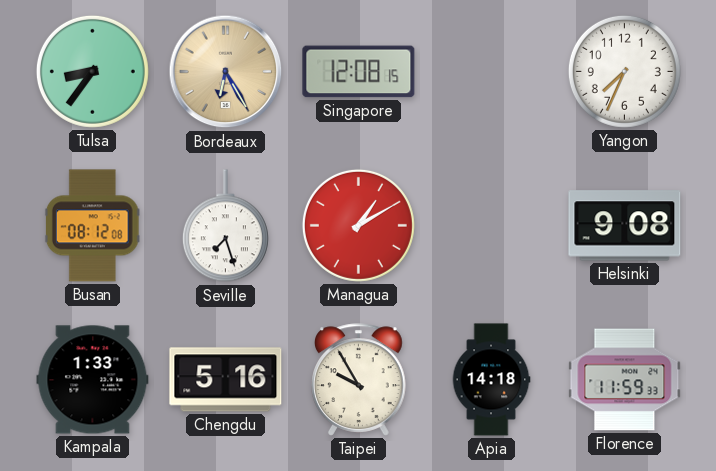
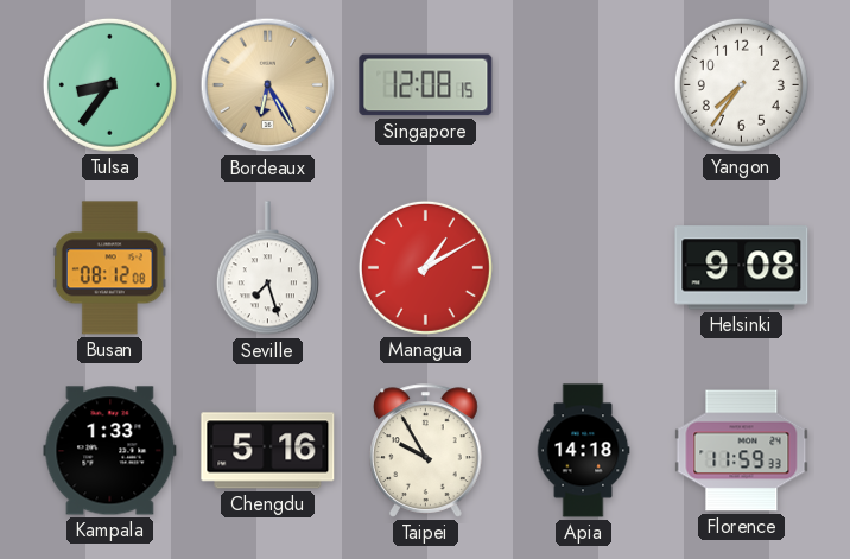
Yangon: 7:34 -> 7:36
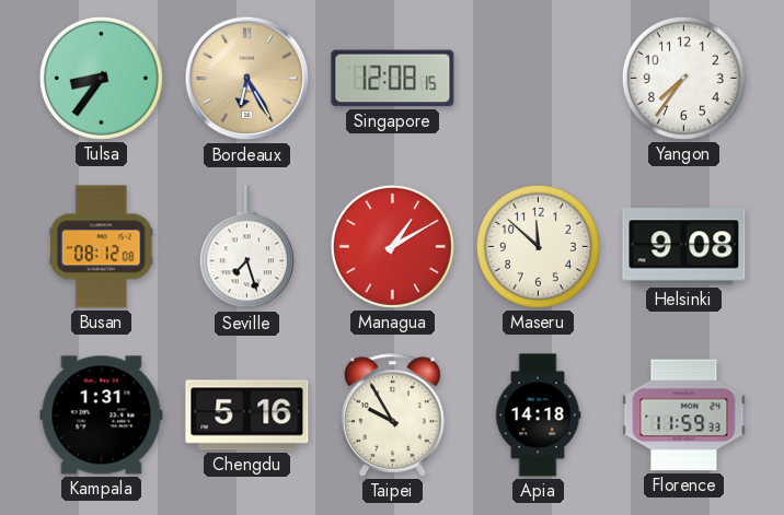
Maseru: none -> 11:52
Kampala: 1:33 -> 1:31
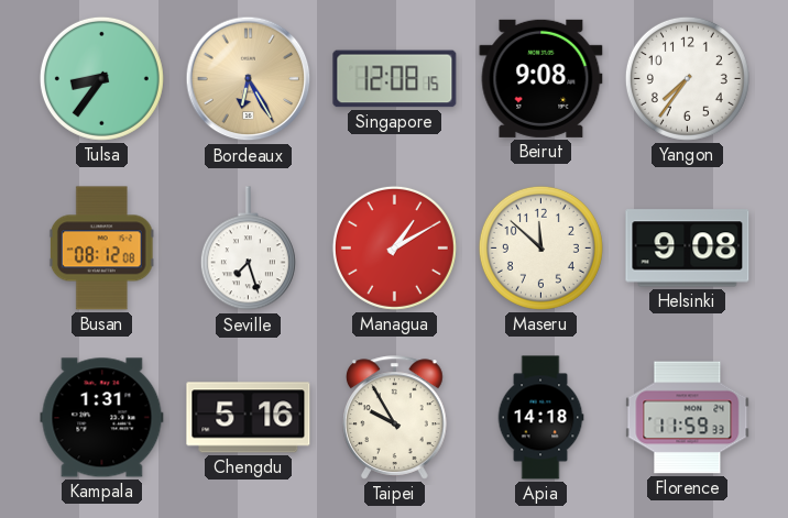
Beirut: none -> 9:08
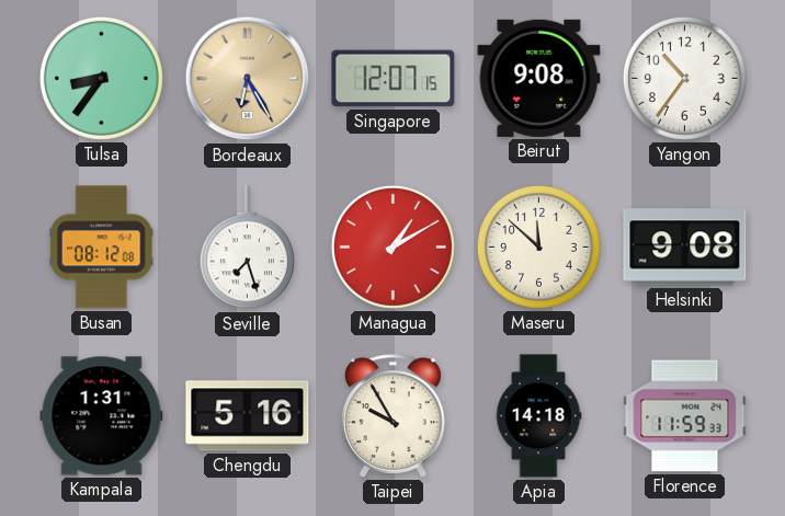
Singapore: 12:08 -> 12:07
Yangon: 7:36 -> 10:36
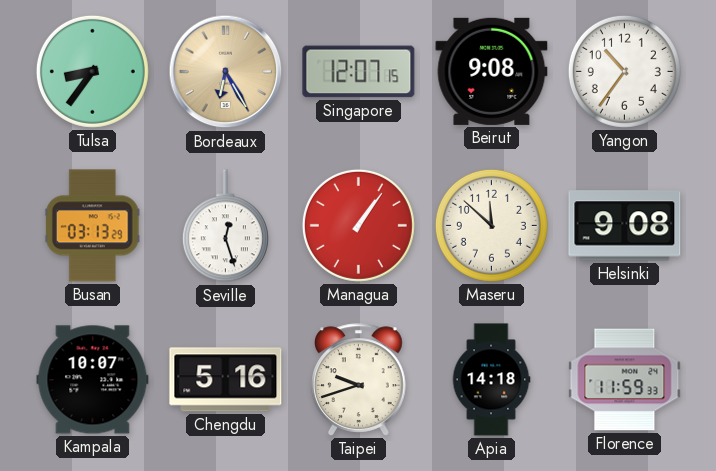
Busan: 08:12 -> 03:13
Seville: 7:27 -> 12:27
Managua: 1:10 -> 1:06
Kampala: 1:31 -> 10:07
Taipei: 9:55 -> 9:42
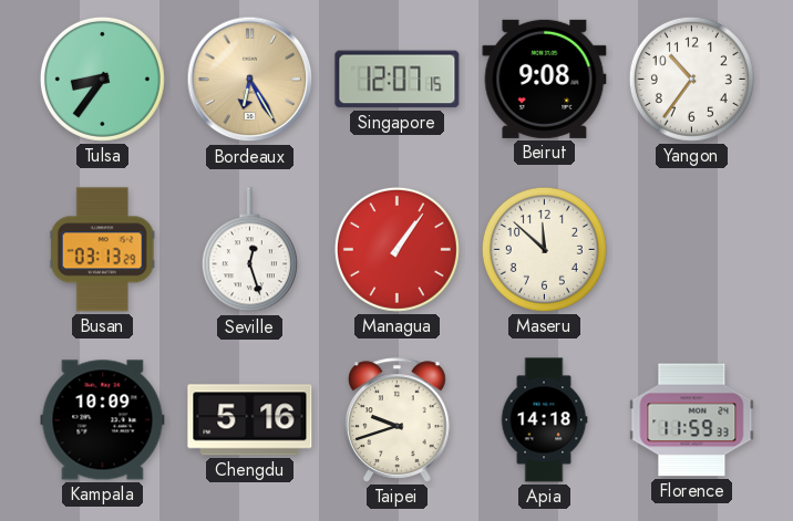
Helsinki: 9:08 -> none
Kampala: 10:07 -> 10:09
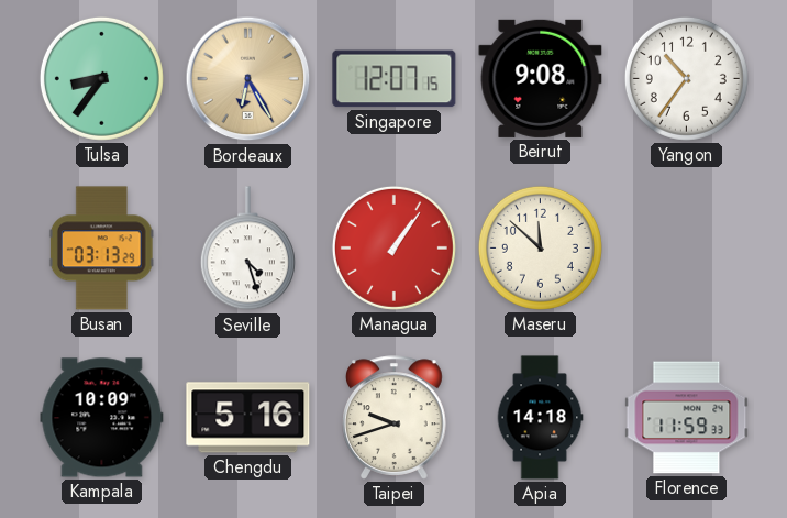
Seville: 12:27 -> 4:27
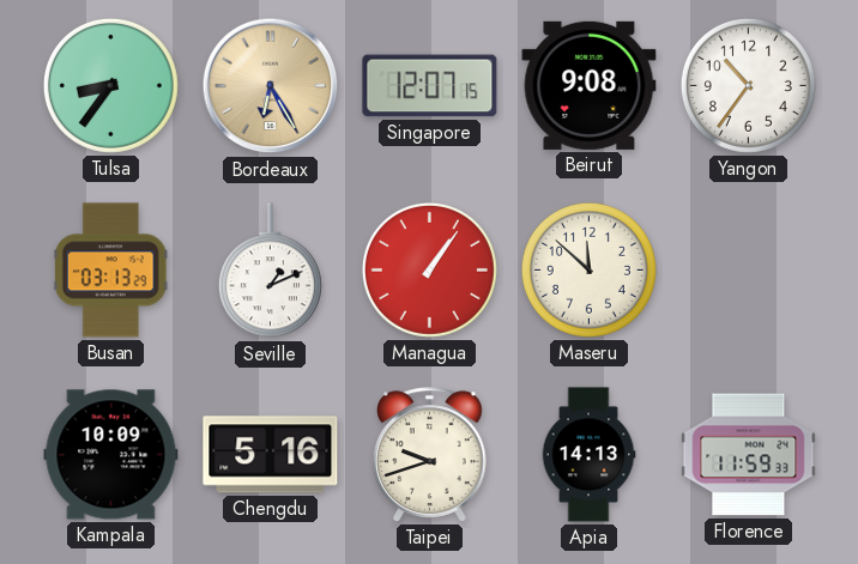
Seville: 4:27 -> 1:11
Apia: 14:18 -> 14:13
